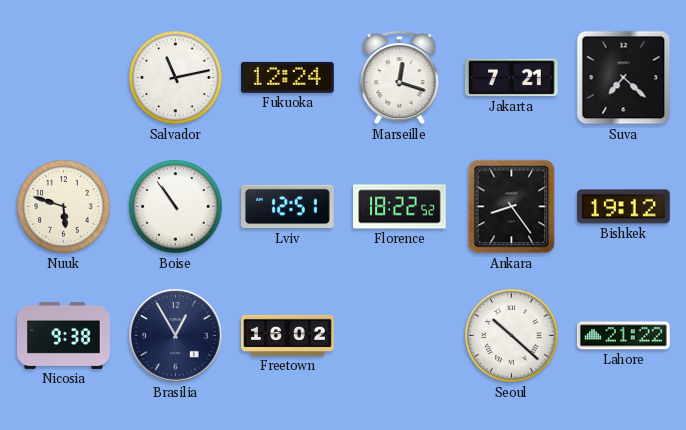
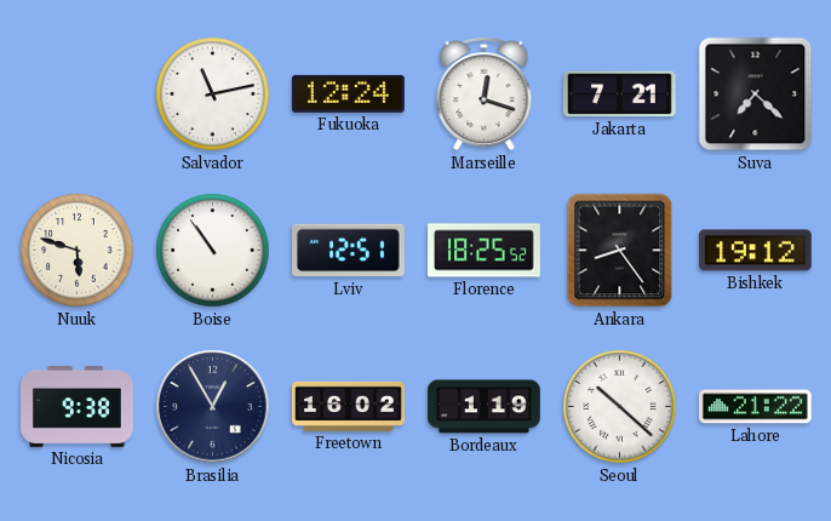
Florence: 18:22 -> 18:25
Bordeaux: none -> 1:19
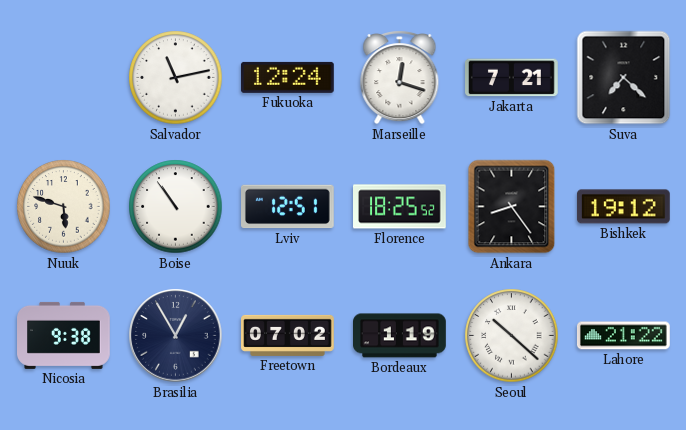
Freetown: 16:02 -> 07:02
